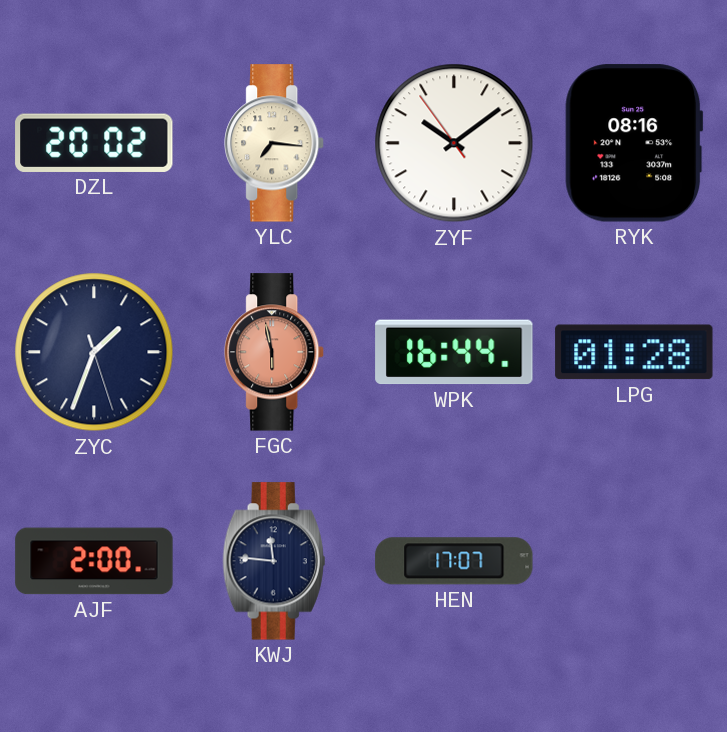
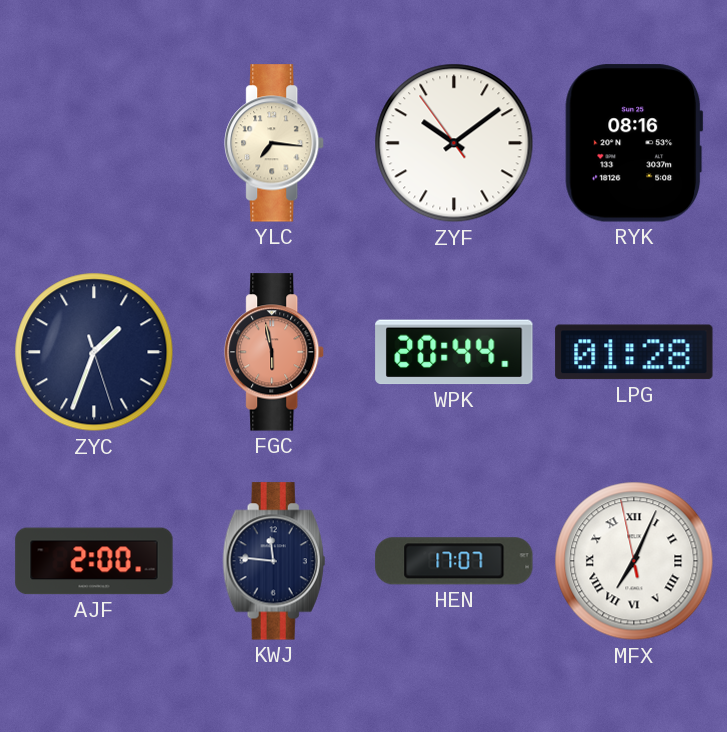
DZL: 20:02 -> none
WPK: 16:44 -> 20:44
MFX: none -> 7:03
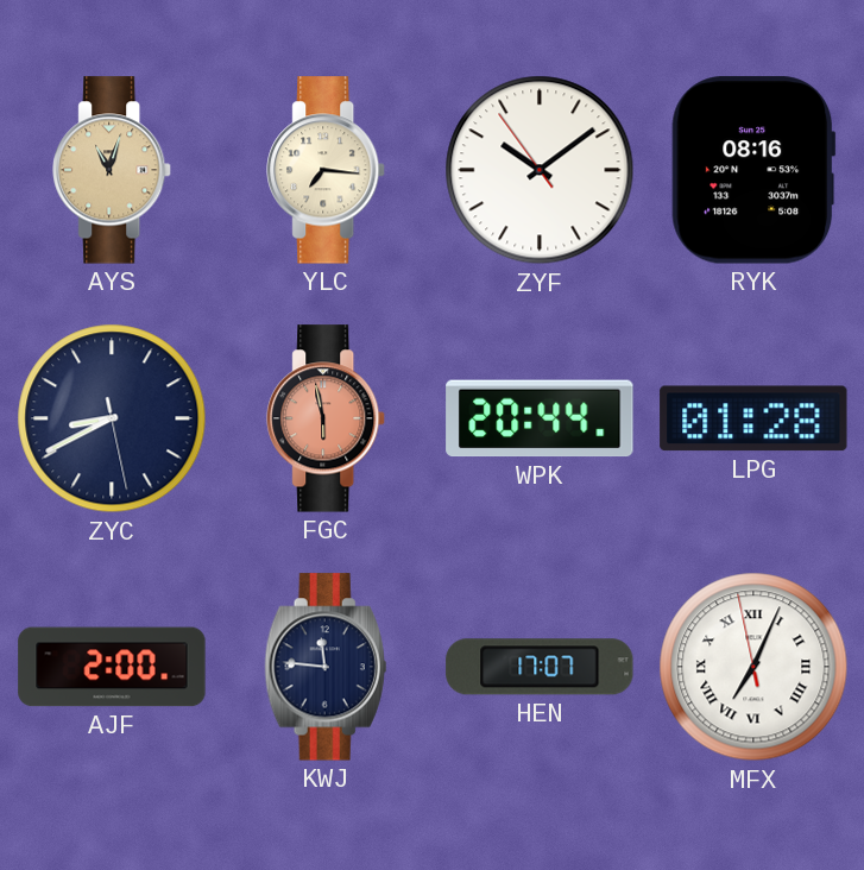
AYS: none -> 11:03
ZYC: 1:33 -> 8:40
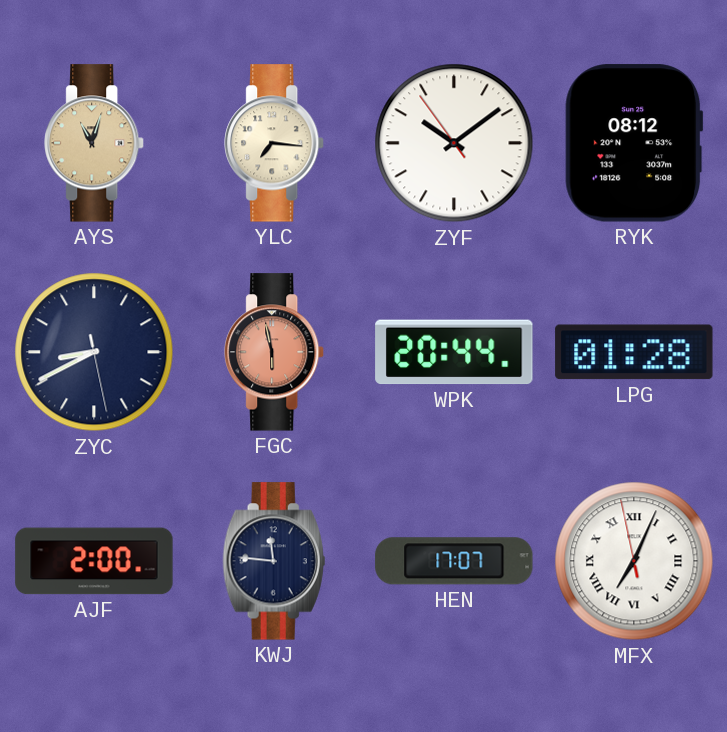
RYK: 08:16 -> 08:12
